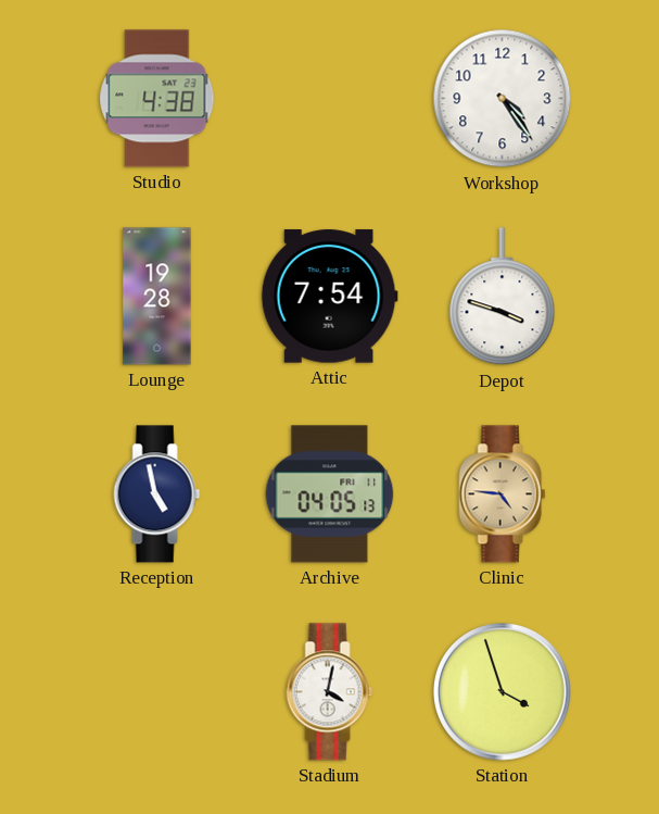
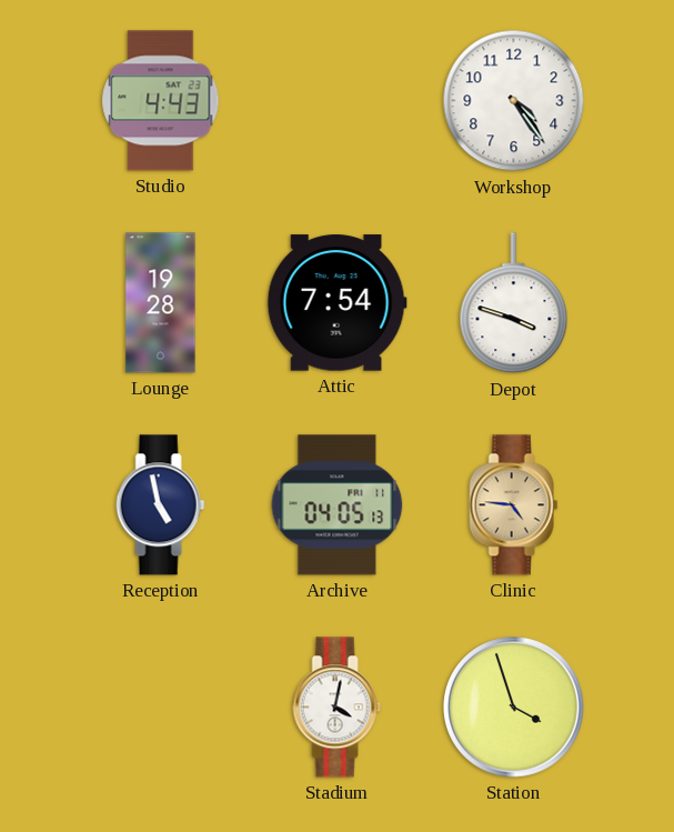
Studio: 4:38 -> 4:43
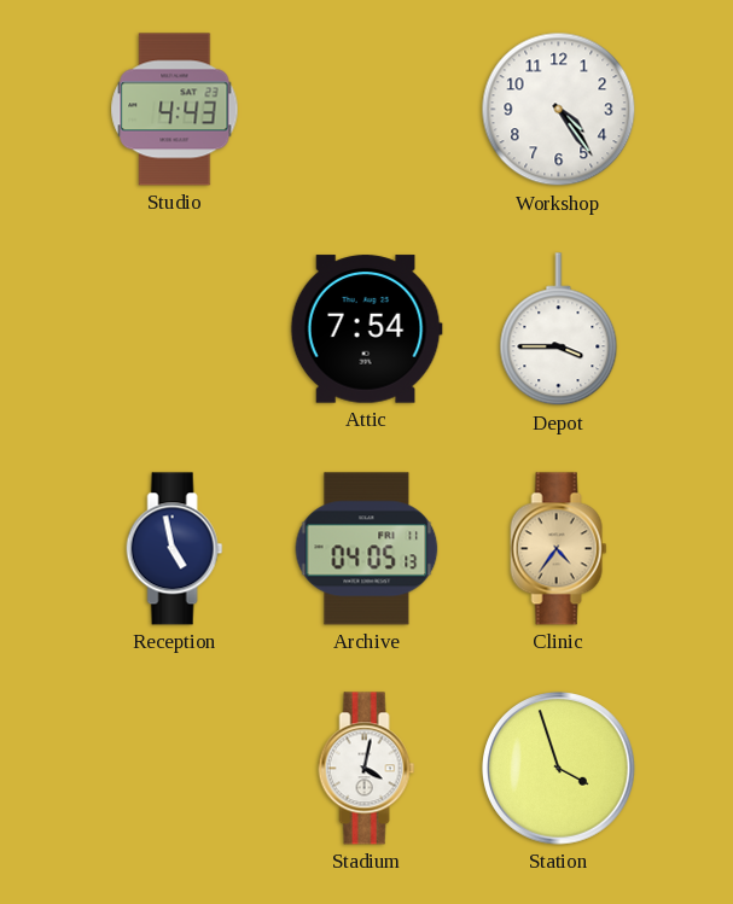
Lounge: 19:28 -> none
Depot: 3:48 -> 3:45
Clinic: 4:46 -> 4:36
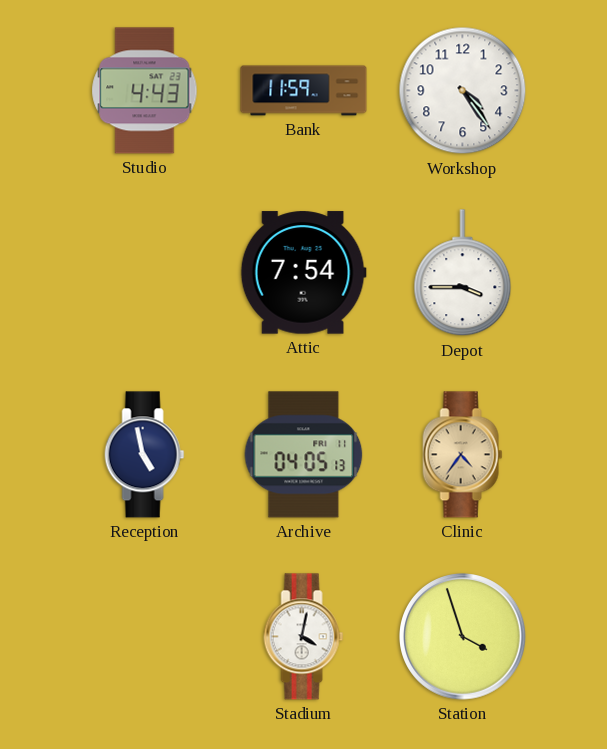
Bank: none -> 11:59
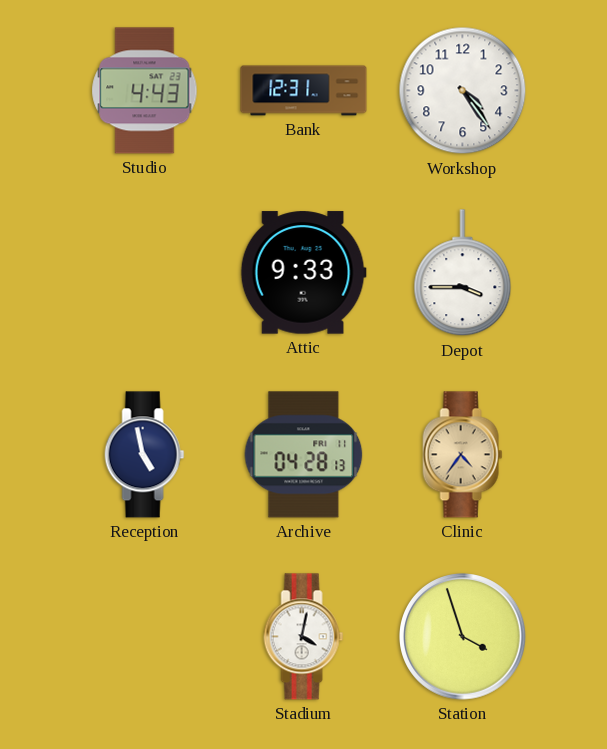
Bank: 11:59 -> 12:31
Attic: 7:54 -> 9:33
Archive: 04:05 -> 04:28
